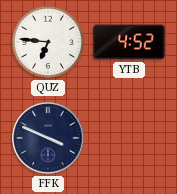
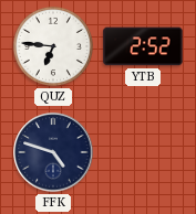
YTB: 4:52 -> 2:52
FFK: 3:49 -> 4:48
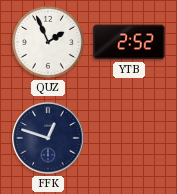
QUZ: 6:46 -> 1:56
FFK: 4:48 -> 12:48
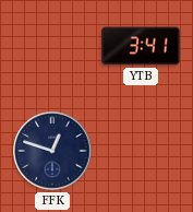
QUZ: 1:56 -> none
YTB: 2:52 -> 3:41
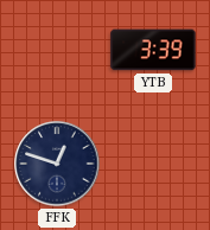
YTB: 3:41 -> 3:39
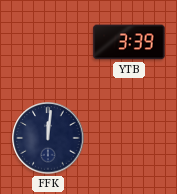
FFK: 12:48 -> 12:01
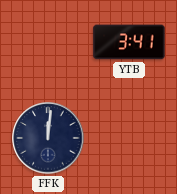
YTB: 3:39 -> 3:41
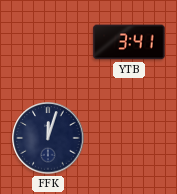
FFK: 12:01 -> 12:03
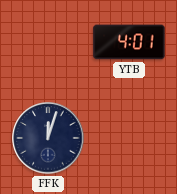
YTB: 3:41 -> 4:01
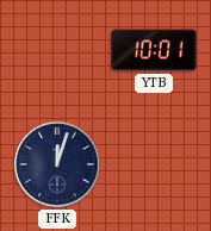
YTB: 4:01 -> 10:01
